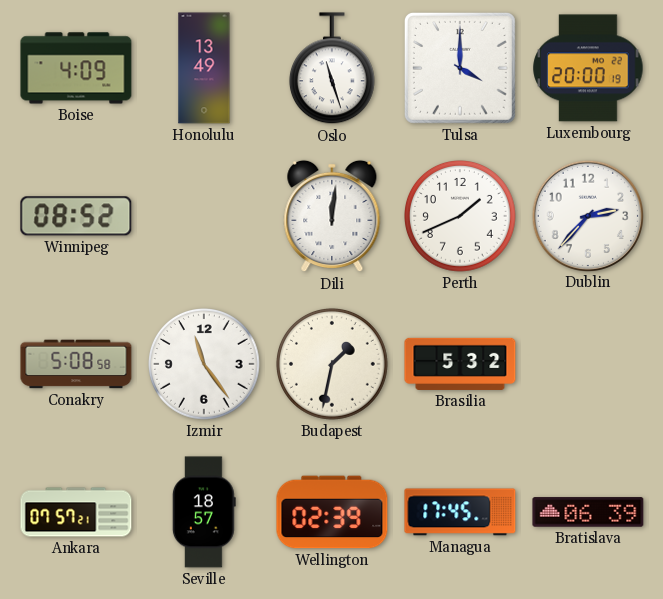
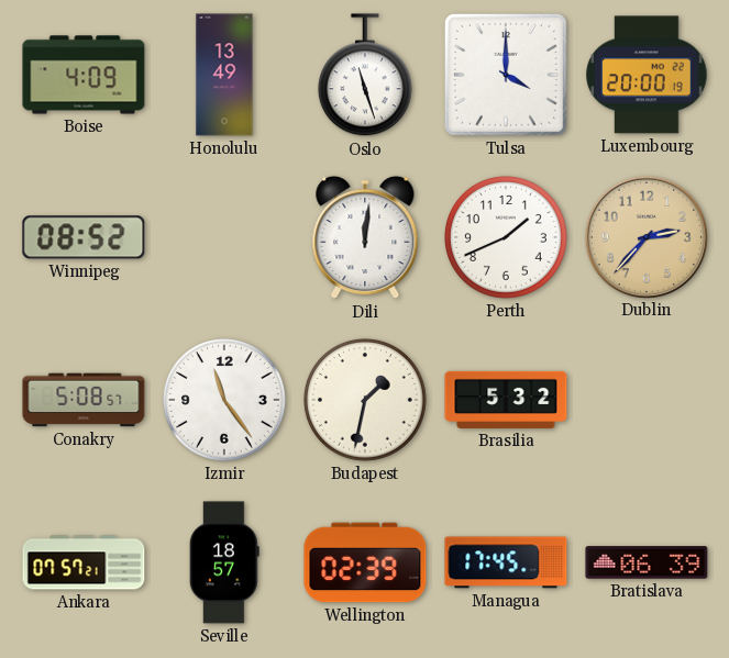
Dublin dial: white -> champagne
Conakry: 5:08:58 -> 5:08:57
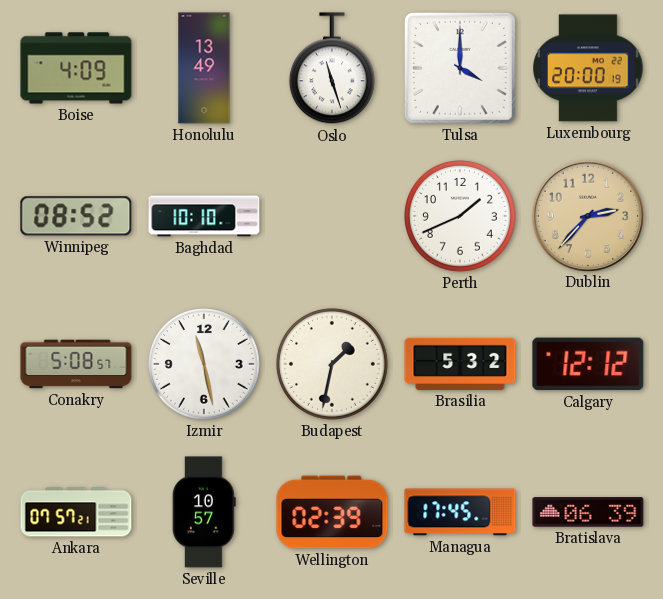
Baghdad: none -> 10:10
Dili: 12:01 -> none
Izmir: 11:24 -> 11:28
Calgary: none -> 12:12
Seville: 18:57 -> 10:57
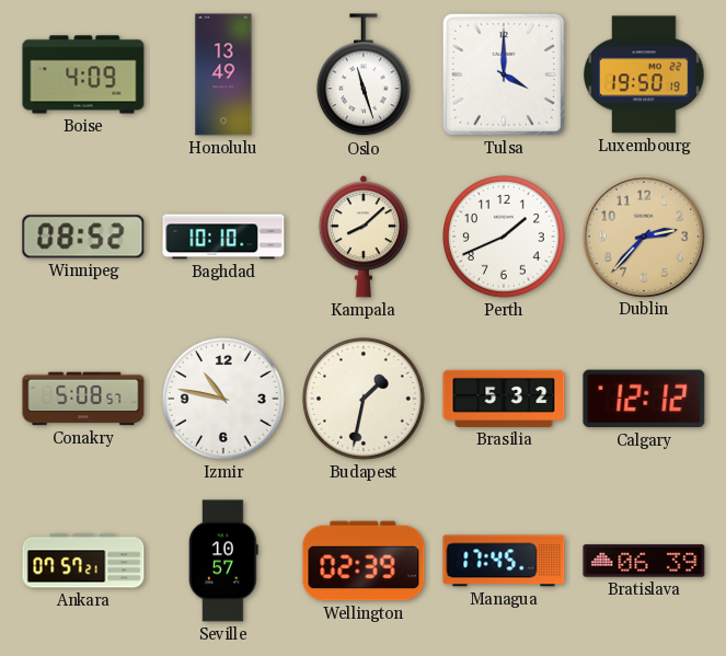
Luxembourg: 20:00 -> 19:50
Kampala: none -> 8:08
Izmir: 11:28 -> 10:47
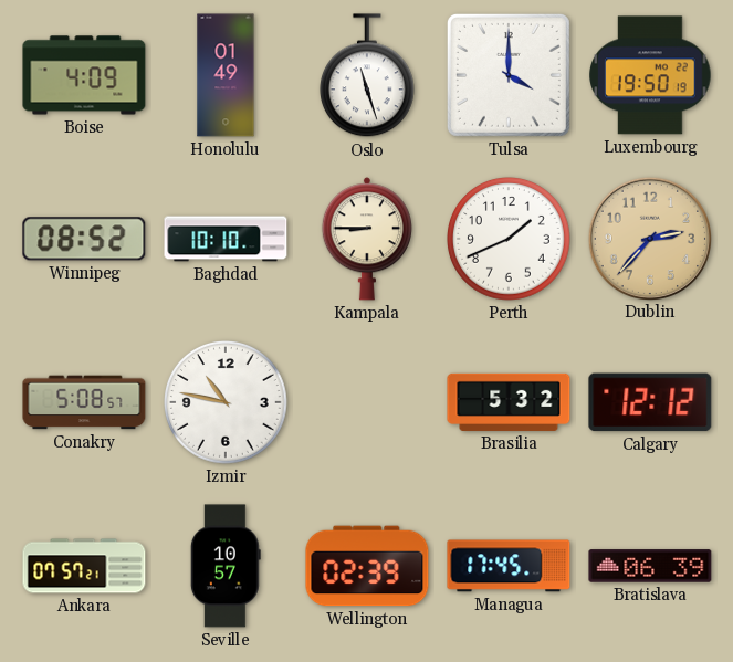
Honolulu: 13:49 -> 01:49
Kampala: 8:08 -> 8:45
Budapest: 1:32 -> none
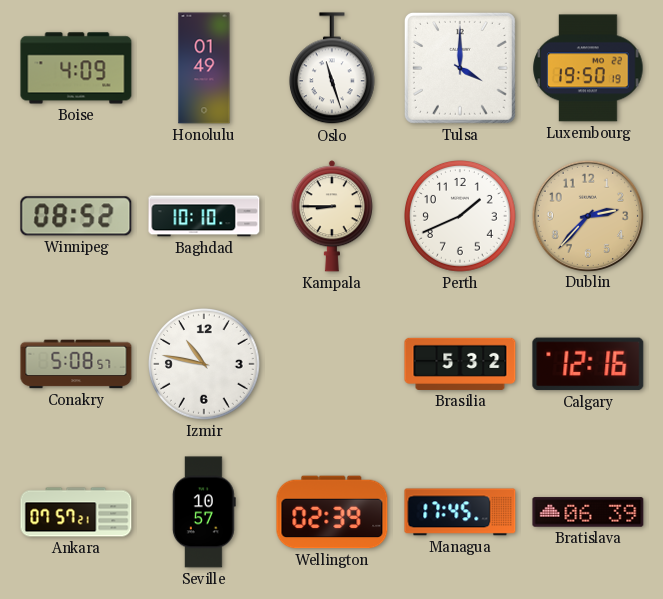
Calgary: 12:12 -> 12:16
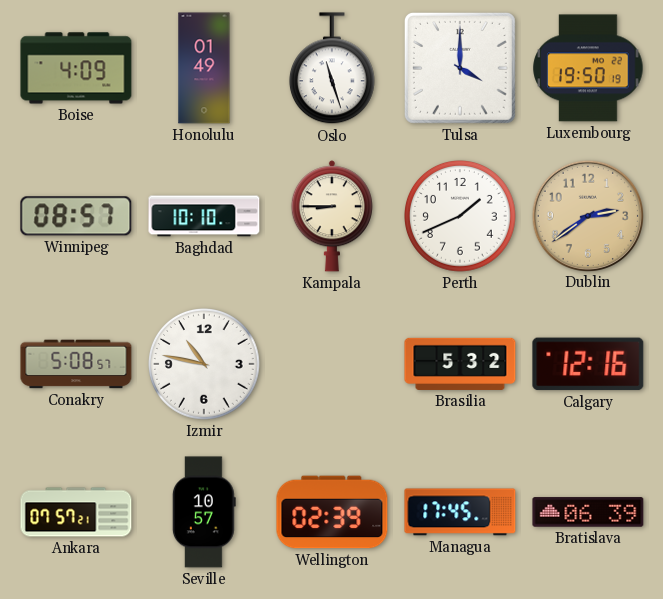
Winnipeg: 08:52 -> 08:57
Dublin: 2:37 -> 2:39
